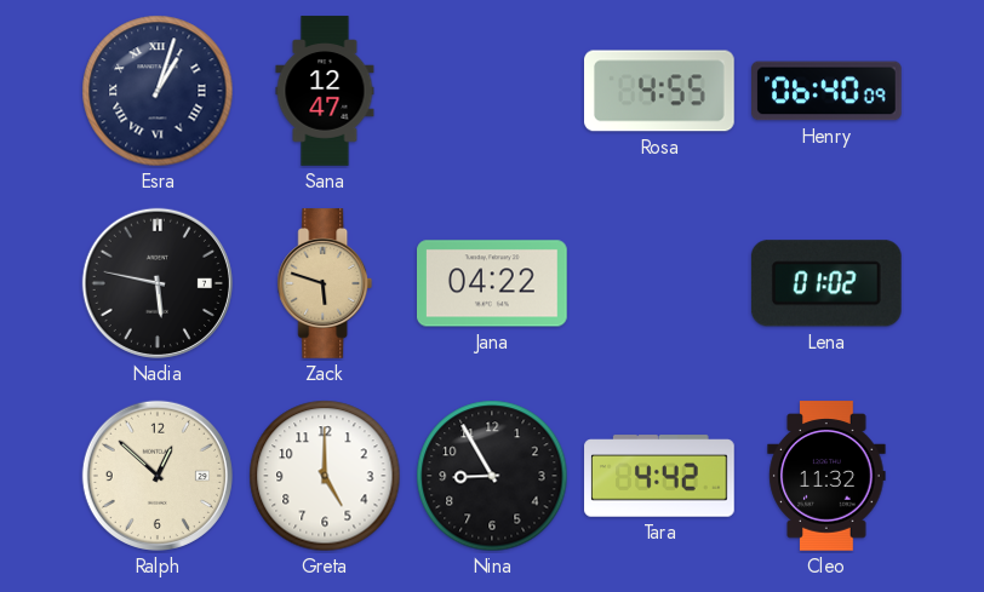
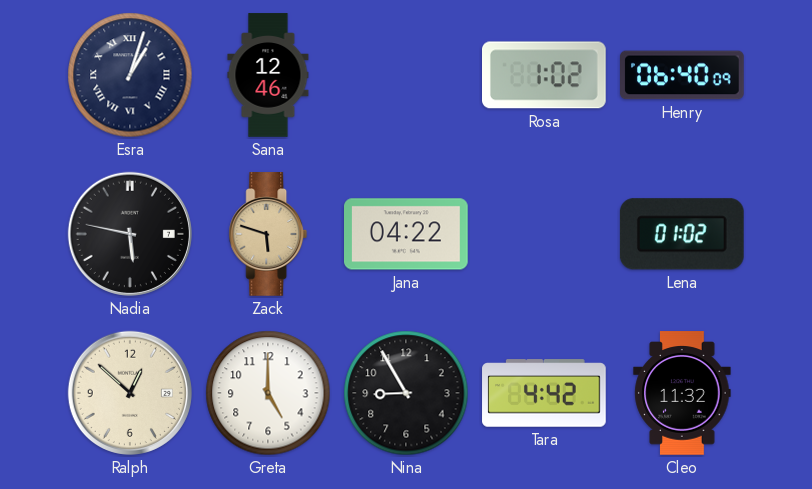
Sana: 12:47 -> 12:46
Rosa: 4:55 -> 1:02
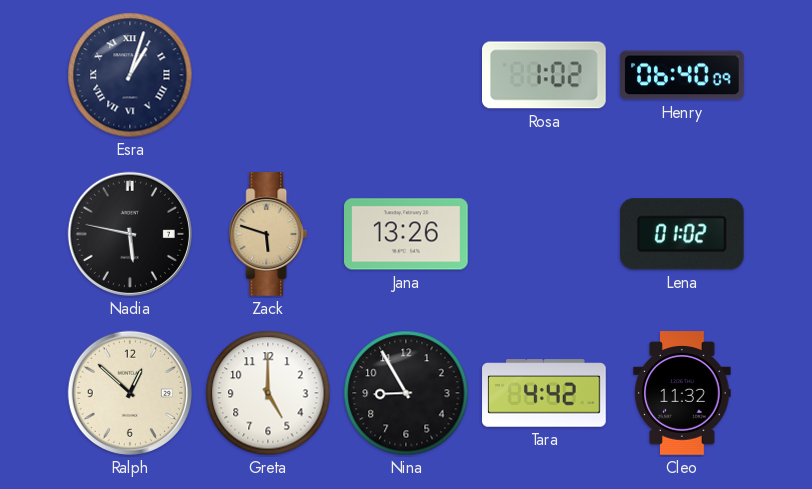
Sana: 12:46 -> none
Jana: 04:22 -> 13:26
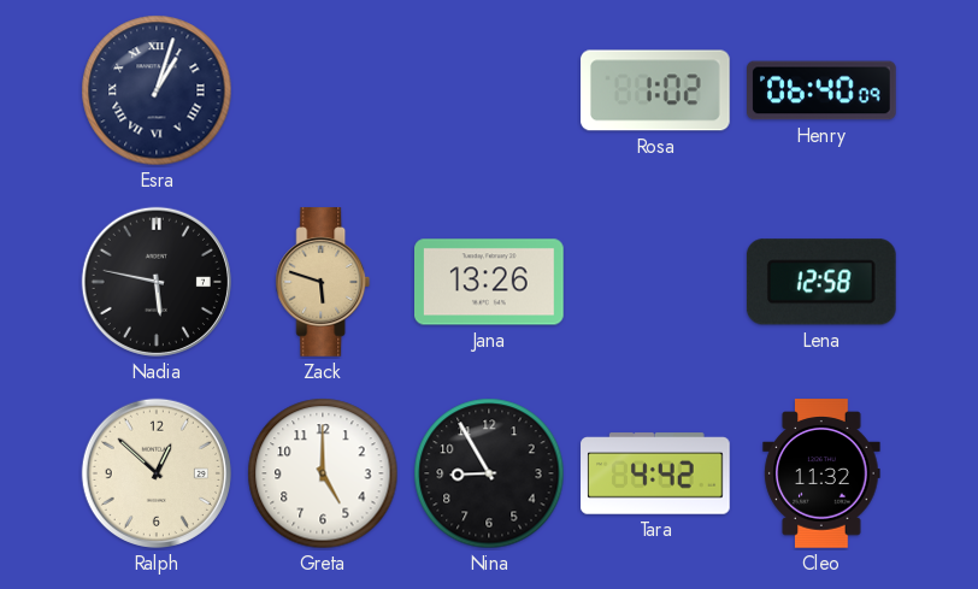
Lena: 01:02 -> 12:58
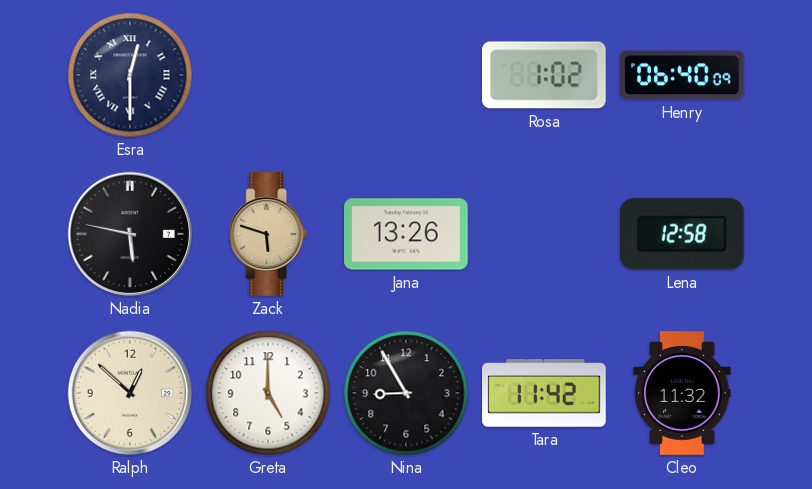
Esra: 1:03 -> 12:30
Tara: 4:42 -> 11:42
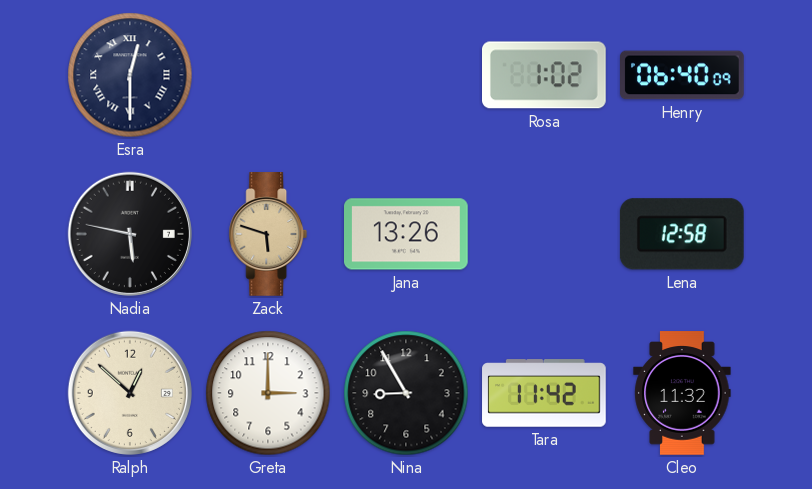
Greta: 5:00 -> 3:00
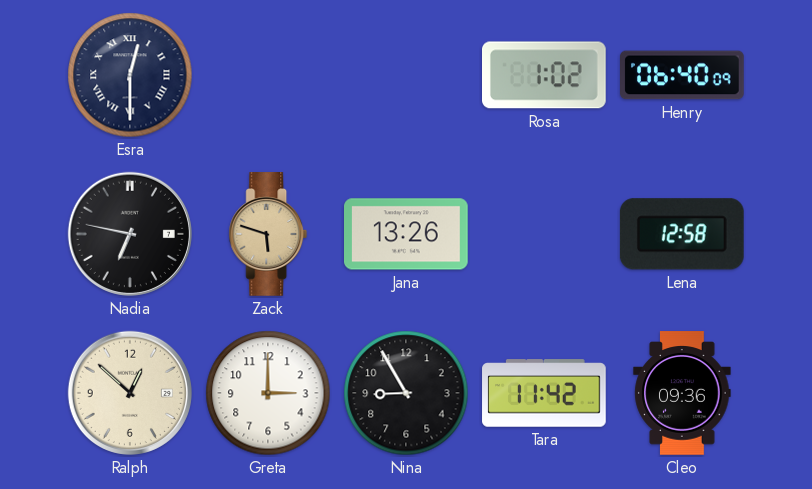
Nadia: 5:47 -> 6:47
Cleo: 11:32 -> 09:36
